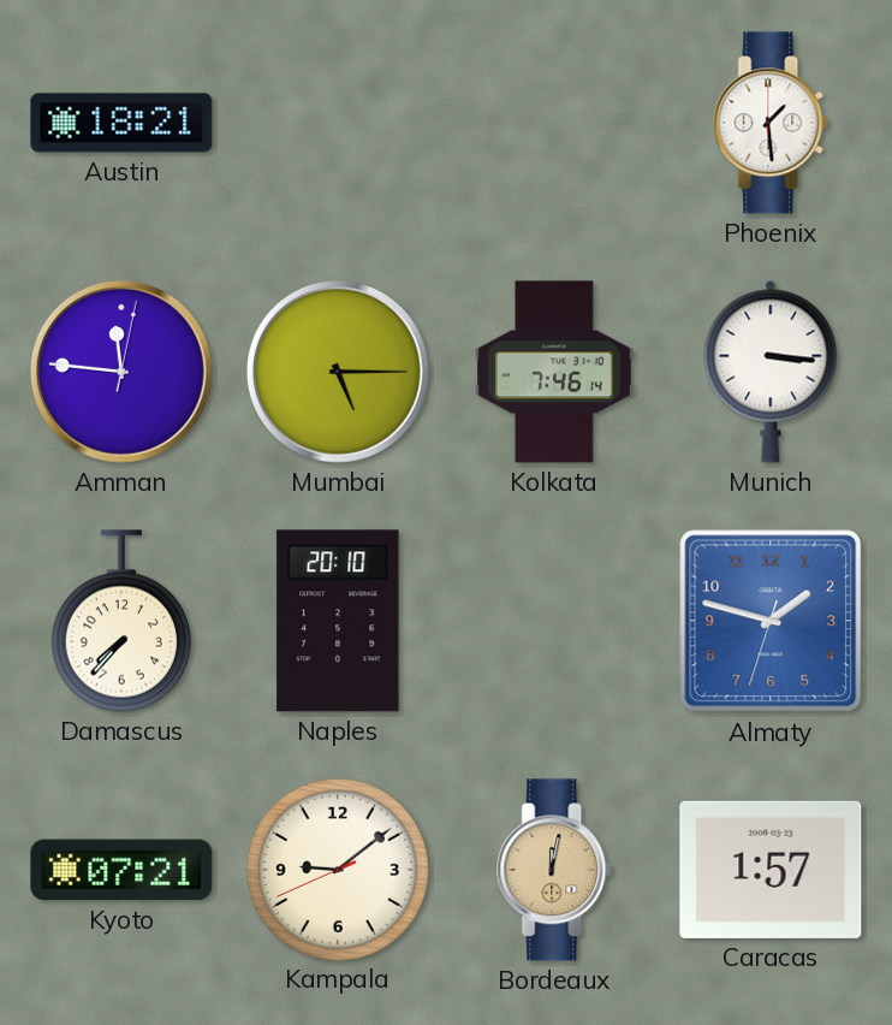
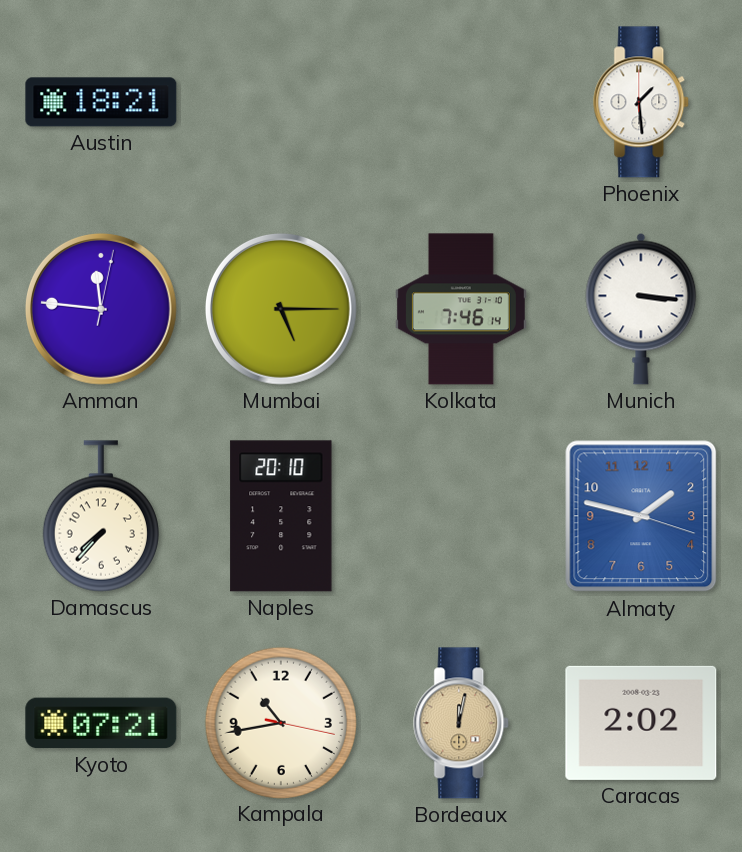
Almaty: 1:47:33 -> 1:47:18
Kampala: 9:08 -> 10:43
Caracas: 1:57 -> 2:02
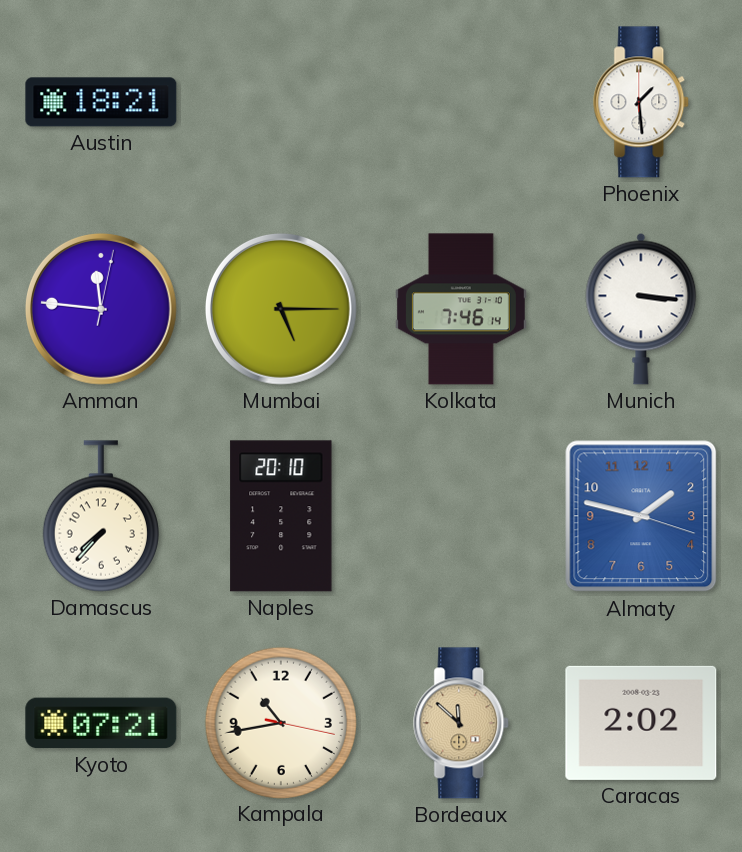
Bordeaux: 12:02 -> 11:52
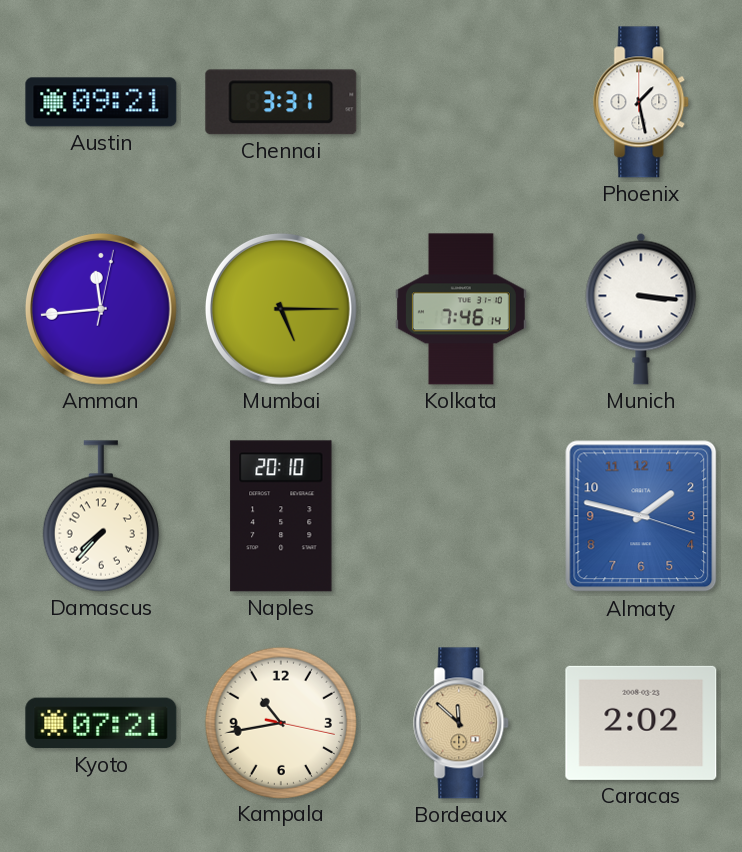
Austin: 18:21 -> 09:21
Chennai: none -> 3:31
Phoenix: 1:29 -> 1:28
Amman: 11:46 -> 11:44
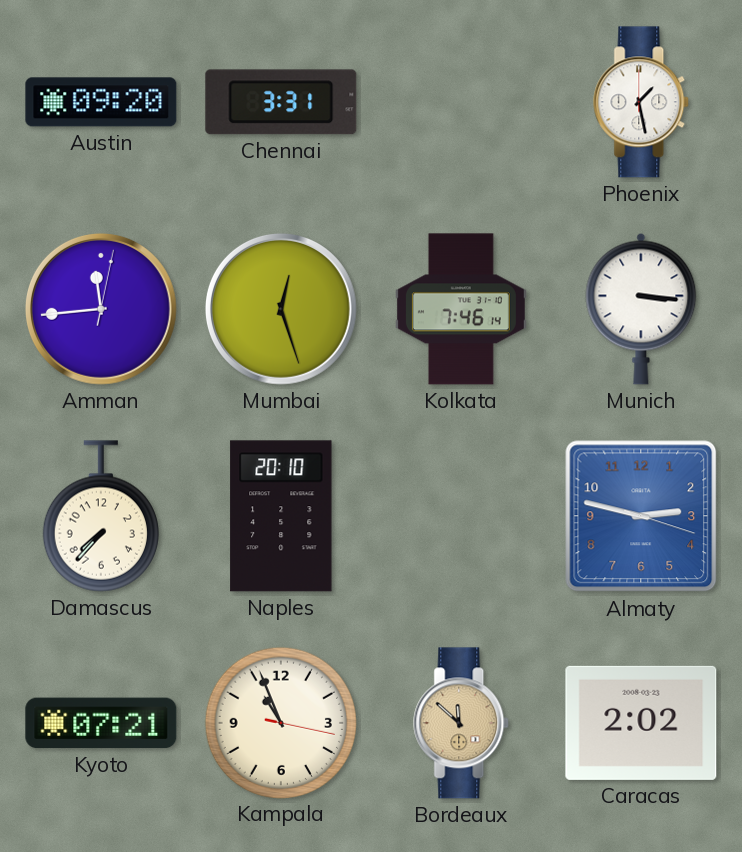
Austin: 09:21 -> 09:20
Mumbai: 5:15 -> 12:27
Almaty: 1:47 -> 2:47
Kampala: 10:43 -> 10:56
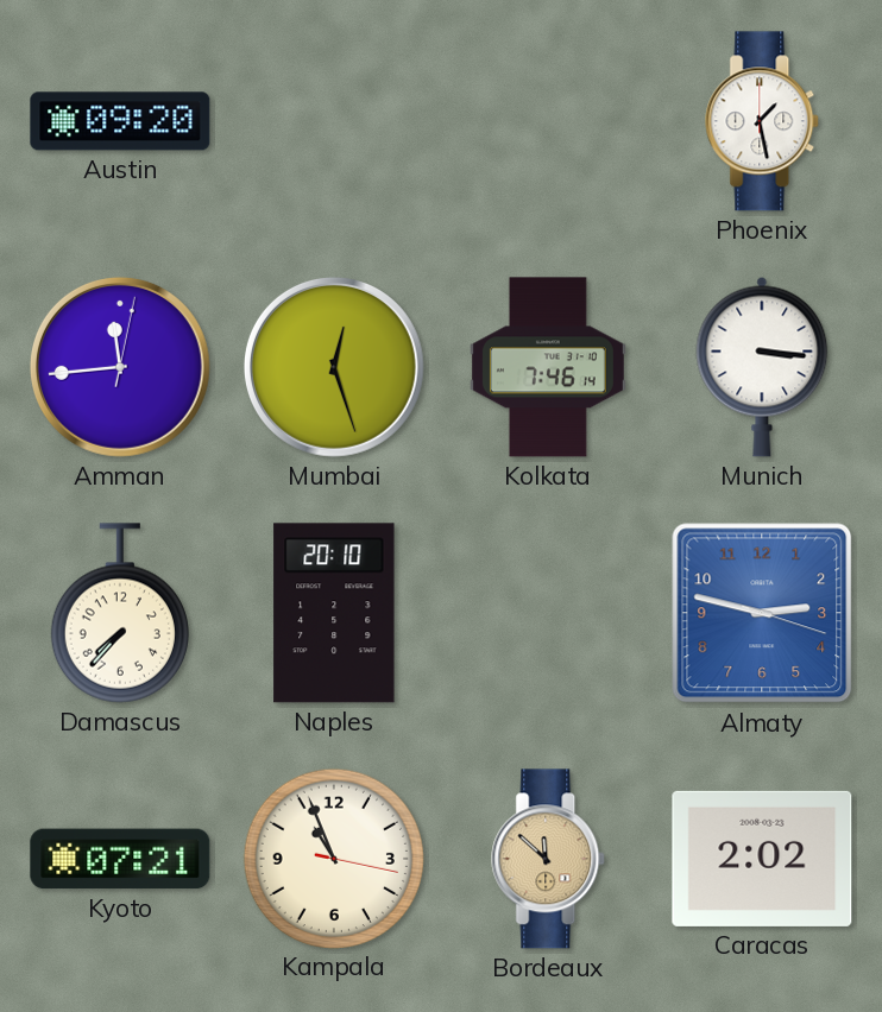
Chennai: 3:31 -> none
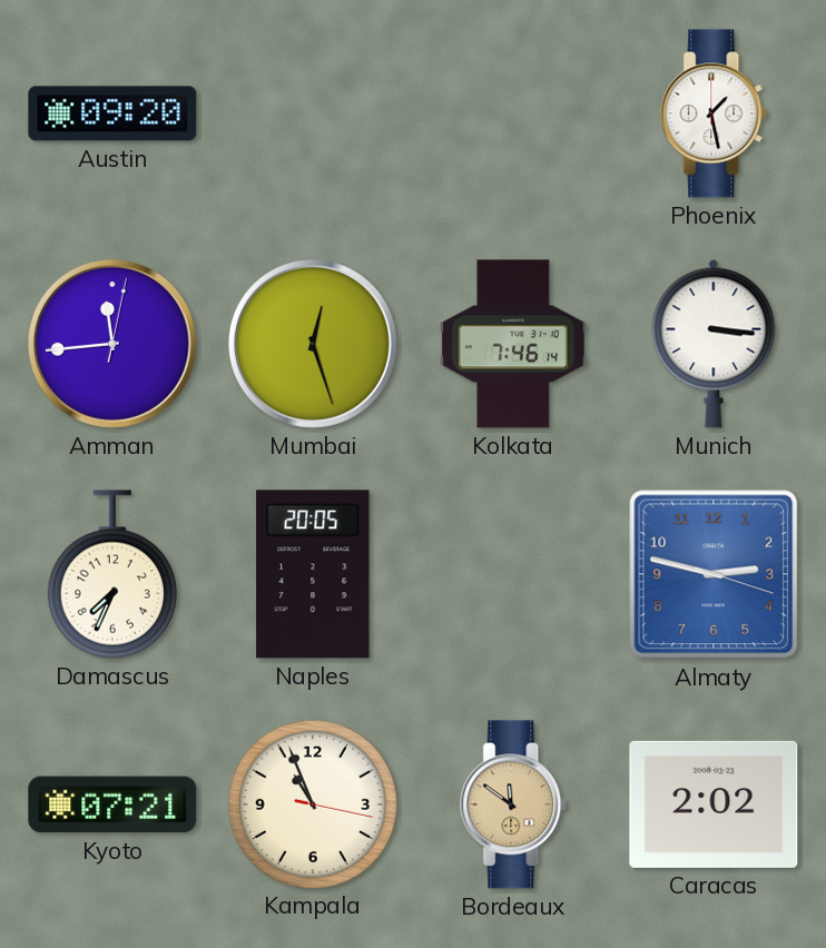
Damascus: 7:37 -> 7:34
Naples: 20:10 -> 20:05
Bordeaux: 11:52 -> 11:51
